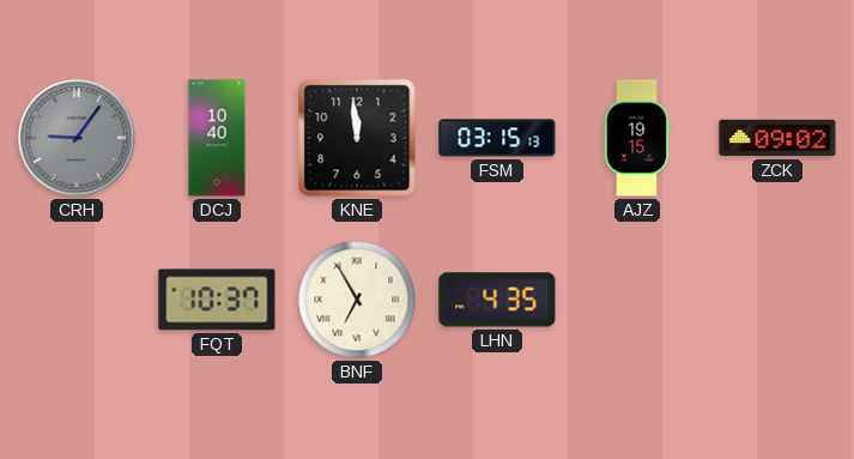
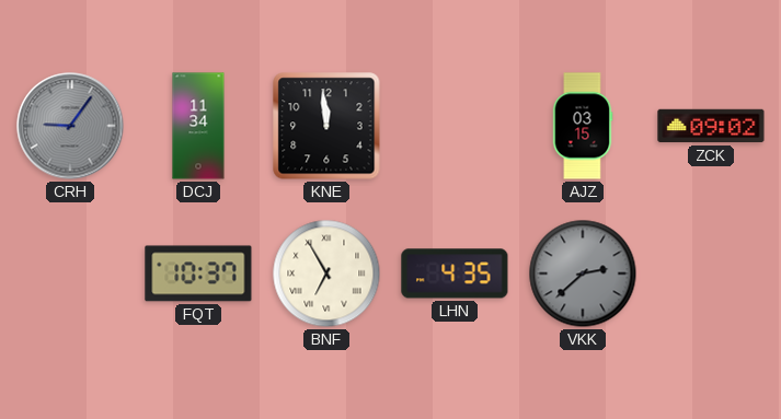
DCJ: 10:40 -> 11:34
FSM: 03:15 -> none
AJZ: 19:15 -> 03:15
VKK: none -> 2:38
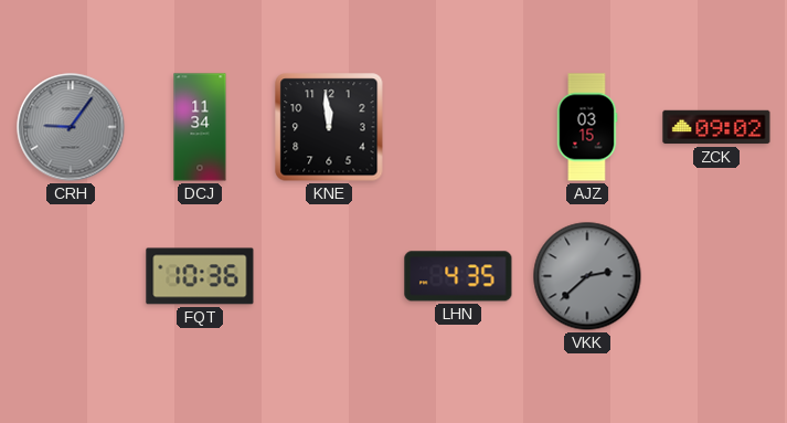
FQT: 10:37 -> 10:36
BNF: 6:55 -> none
